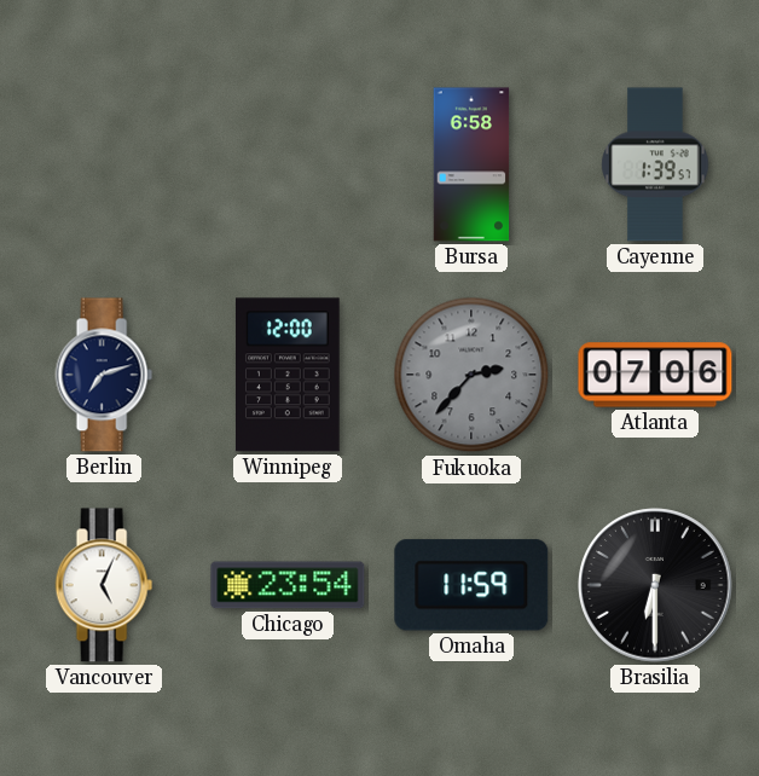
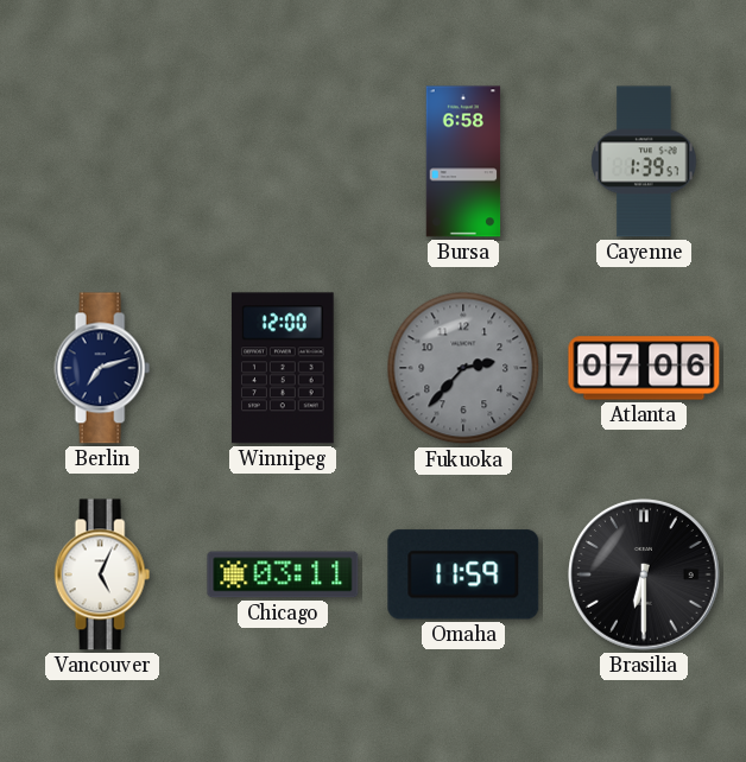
Chicago: 23:54 -> 03:11
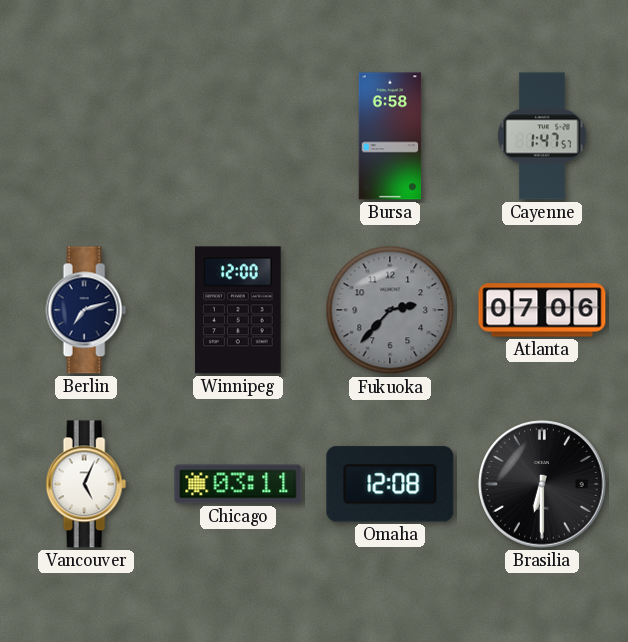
Cayenne: 1:39 -> 1:47
Omaha: 11:59 -> 12:08
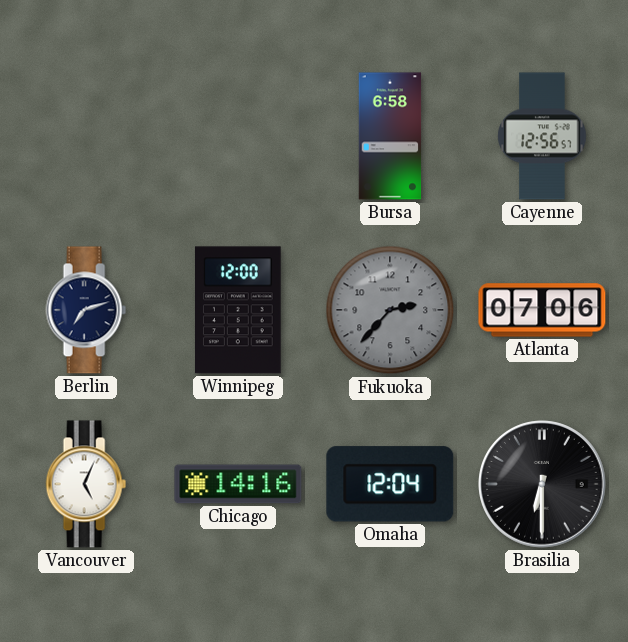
Cayenne: 1:47 -> 12:56
Chicago: 03:11 -> 14:16
Omaha: 12:08 -> 12:04
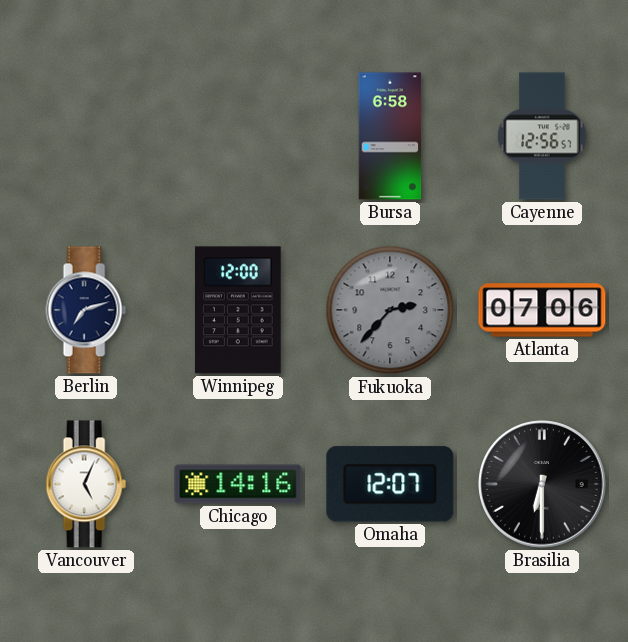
Omaha: 12:04 -> 12:07
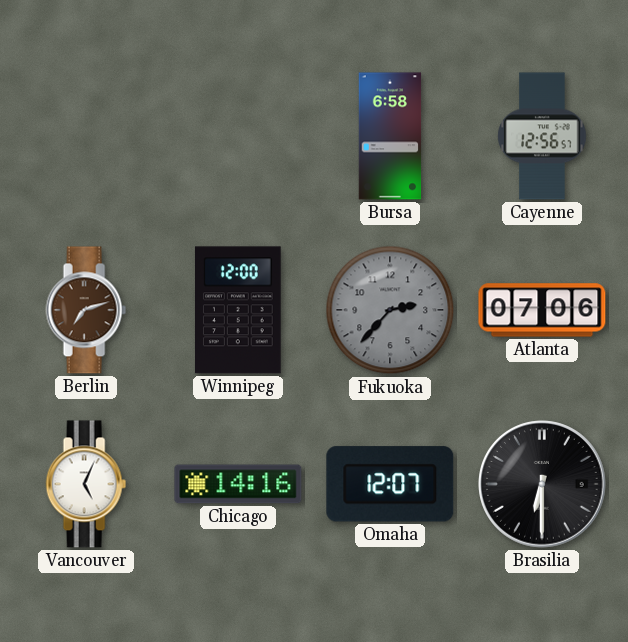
Berlin dial: navy -> brown
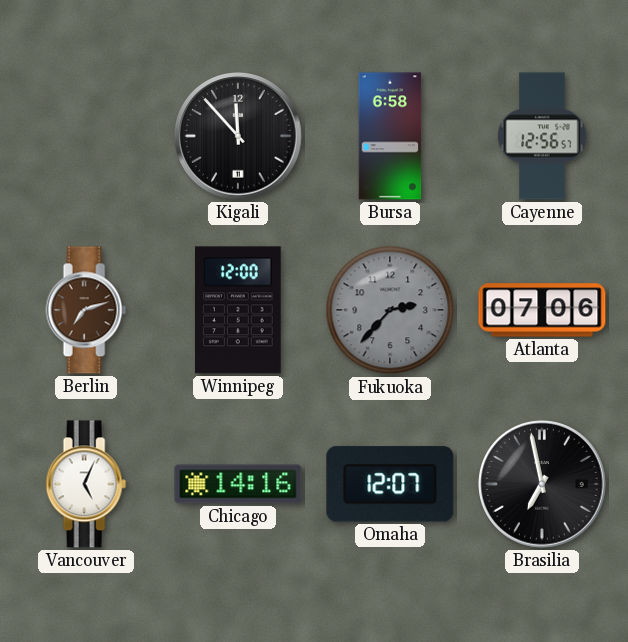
Kigali: none -> 11:53
Brasilia: 6:30 -> 6:58
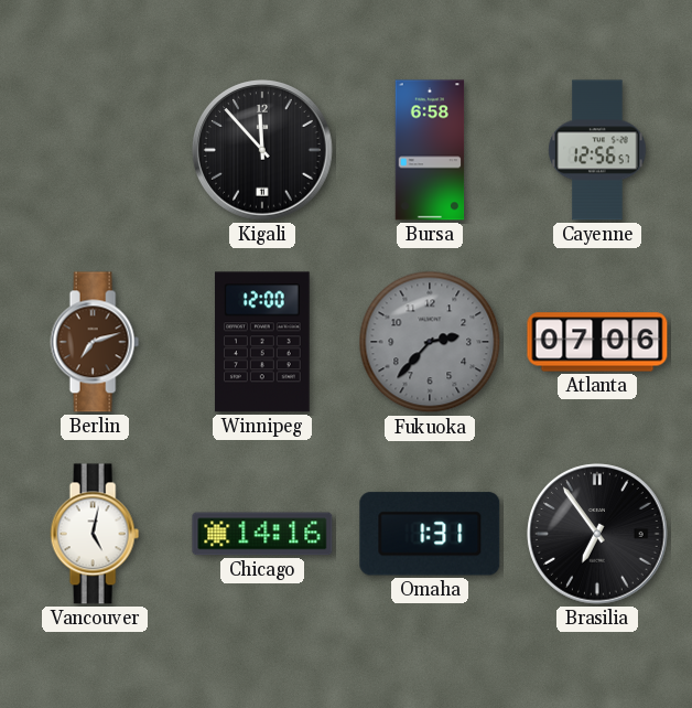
Vancouver: 5:04 -> 5:02
Omaha: 12:07 -> 1:31
Brasilia: 6:58 -> 6:54
